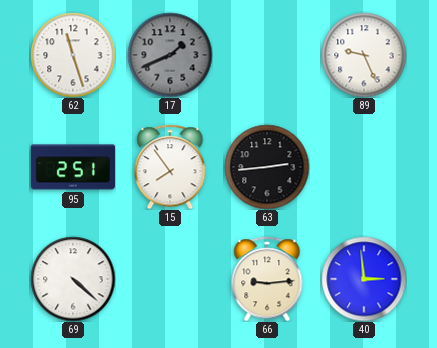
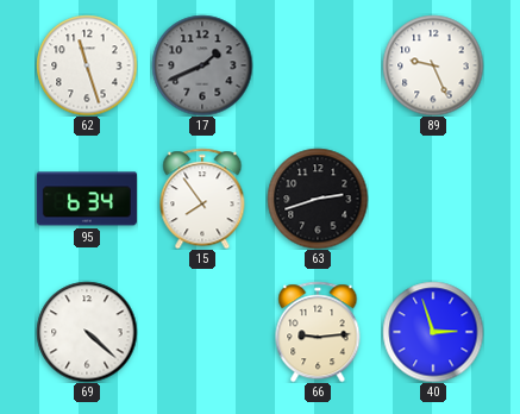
95: 2:51 -> 6:34
63: 2:44 -> 2:42
40: 2:59 -> 2:57
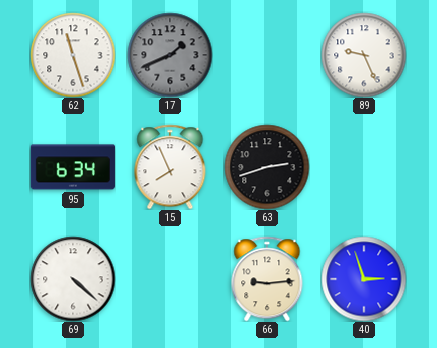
15: 7:54 -> 7:56
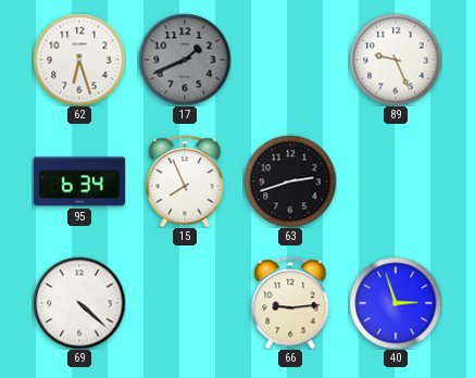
62: 11:27 -> 6:27
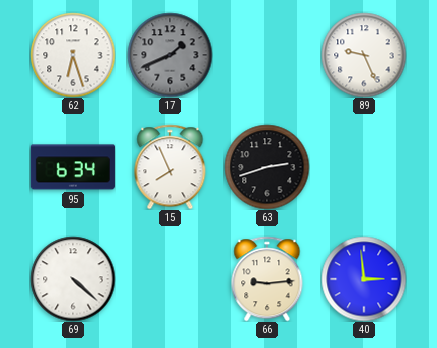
40: 2:57 -> 2:59
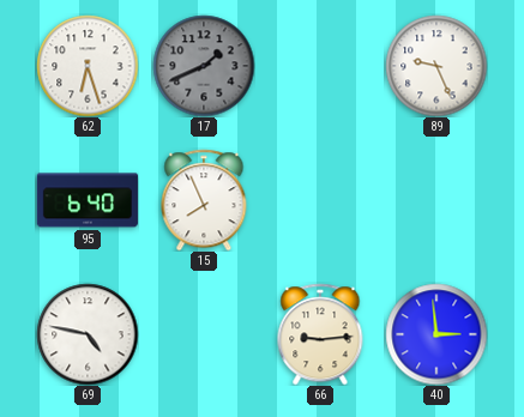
95: 6:34 -> 6:40
63: 2:42 -> none
69: 4:22 -> 4:47
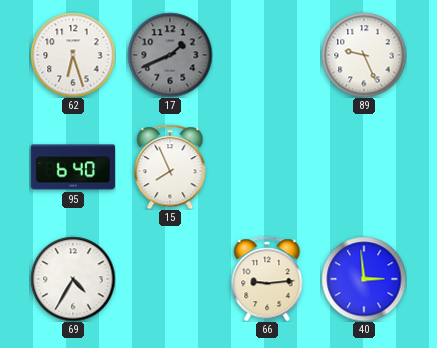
69: 4:47 -> 4:35
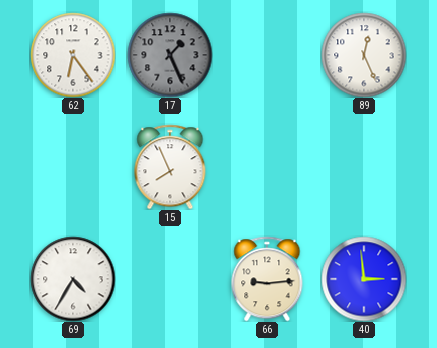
62: 6:27 -> 6:24
17: 1:41 -> 1:26
89: 9:26 -> 12:26
95: 6:40 -> none
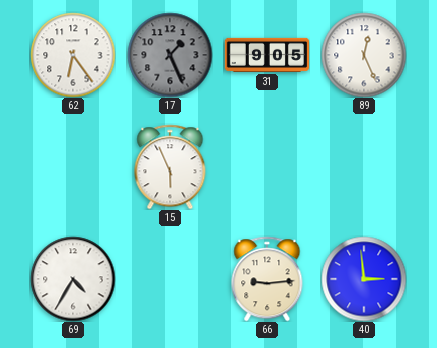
31: none -> 9:05
15: 7:56 -> 5:56
